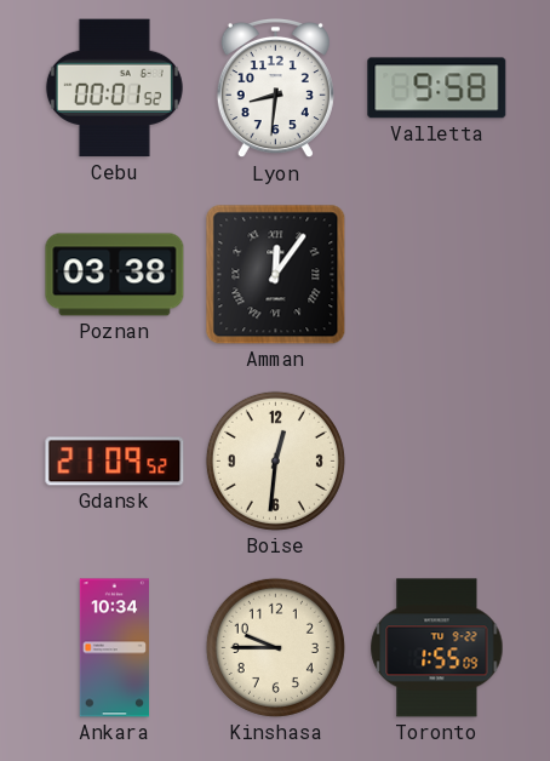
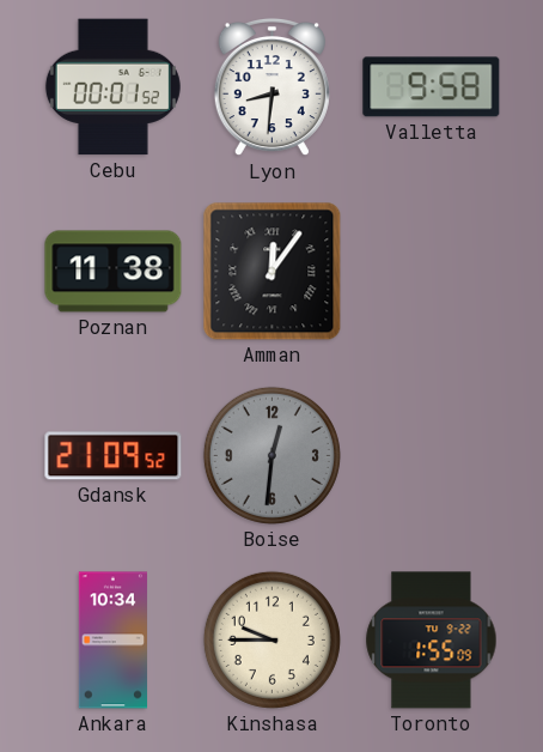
Poznan: 03:38 -> 11:38
Boise dial: cream -> grey
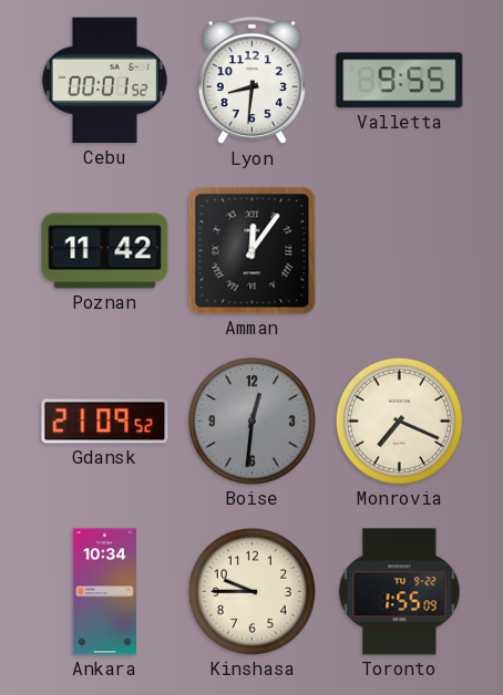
Valletta: 9:58 -> 9:55
Poznan: 11:38 -> 11:42
Monrovia: none -> 7:19
